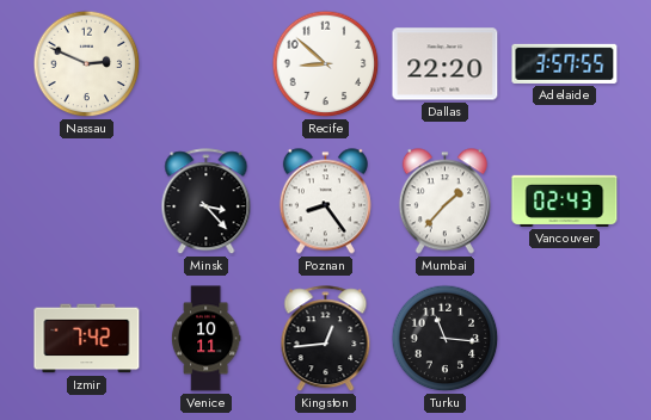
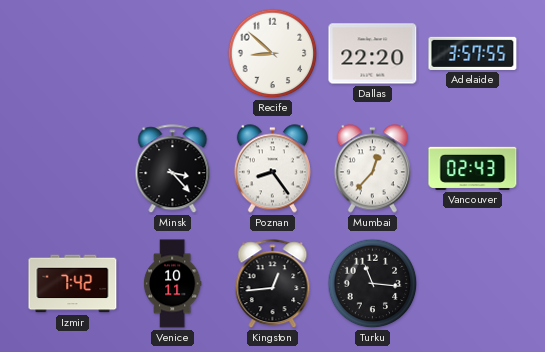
Nassau: 2:49 -> none
Mumbai: 1:37 -> 12:37
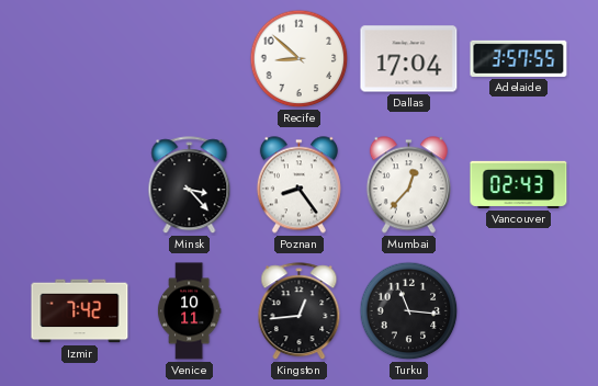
Dallas: 22:20 -> 17:04
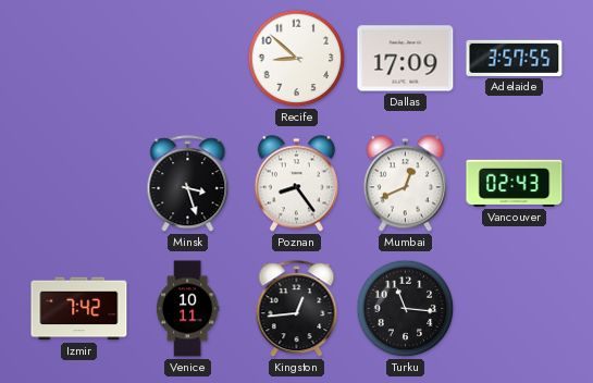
Dallas: 17:04 -> 17:09
Minsk: 3:23 -> 3:27
Mumbai: 12:37 -> 12:41
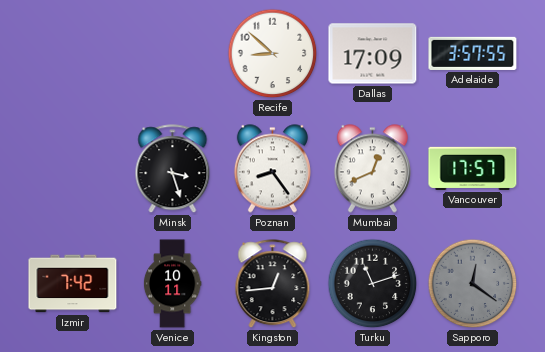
Vancouver: 02:43 -> 17:57
Turku: 11:16 -> 11:12
Sapporo: none -> 12:21
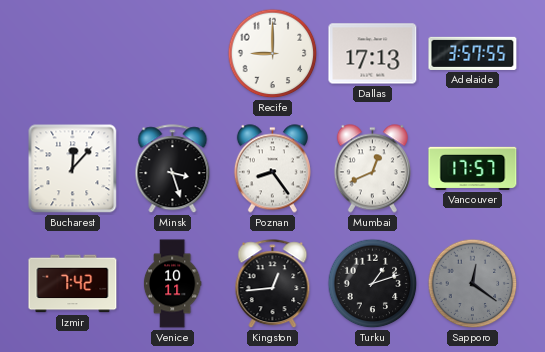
Recife: 8:52 -> 9:00
Dallas: 17:09 -> 17:13
Bucharest: none -> 12:07
Turku: 11:12 -> 1:12
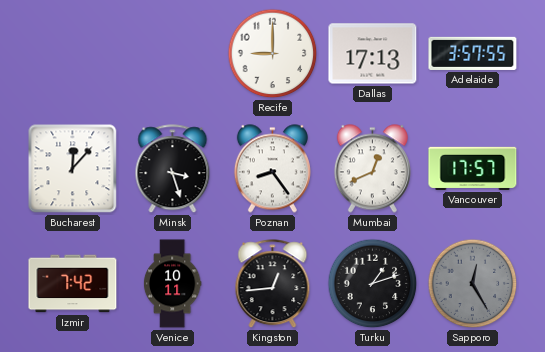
Sapporo: 12:21 -> 12:25
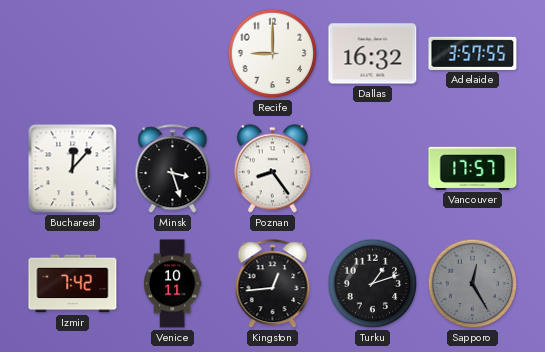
Dallas: 17:13 -> 16:32
Mumbai: 12:41 -> none
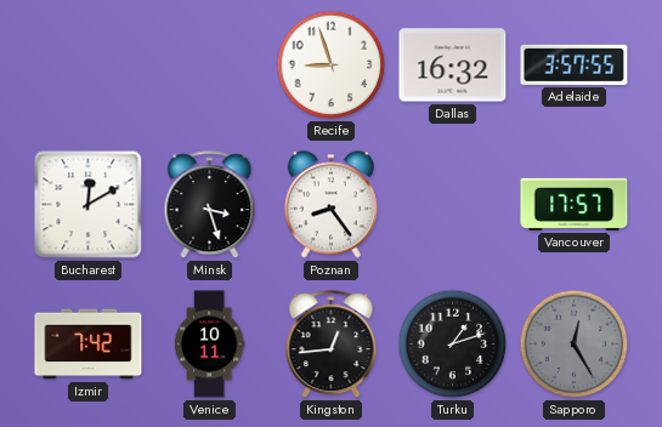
Recife: 9:00 -> 8:57
Bucharest: 12:07 -> 12:10
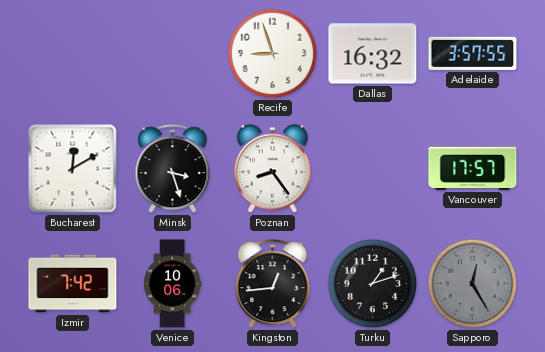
Venice: 10:11 -> 10:06
